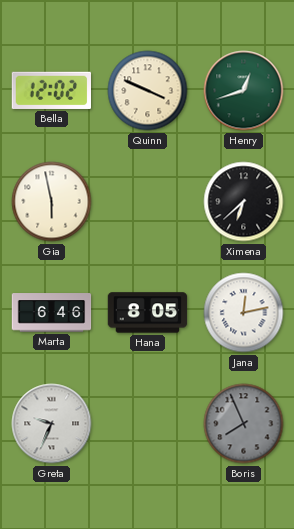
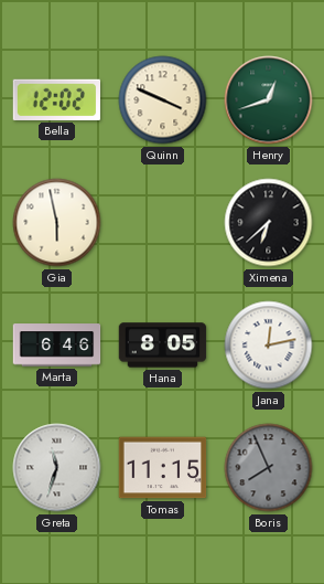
Greta: 9:34 -> 11:33
Tomas: none -> 11:15
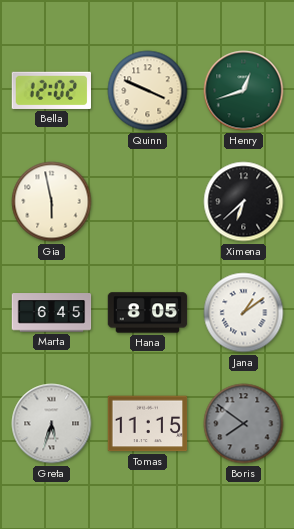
Marta: 6:46 -> 6:45
Jana: 12:13 -> 1:09
Greta: 11:33 -> 5:33
Boris: 7:56 -> 7:51
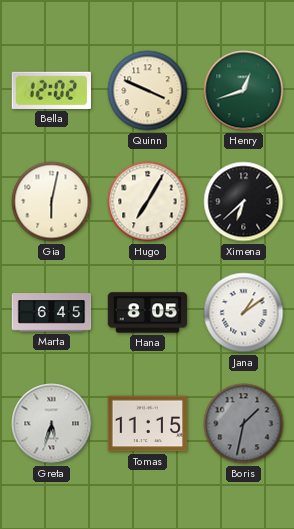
Gia: 5:58 -> 6:02
Hugo: none -> 7:05
Boris: 7:51 -> 1:32
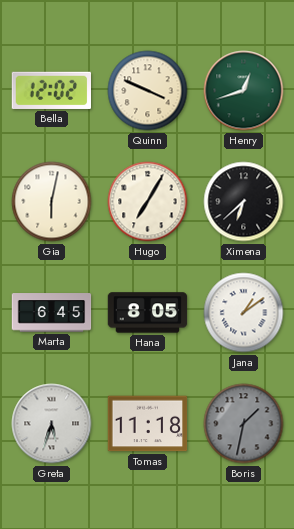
Tomas: 11:15 -> 11:18
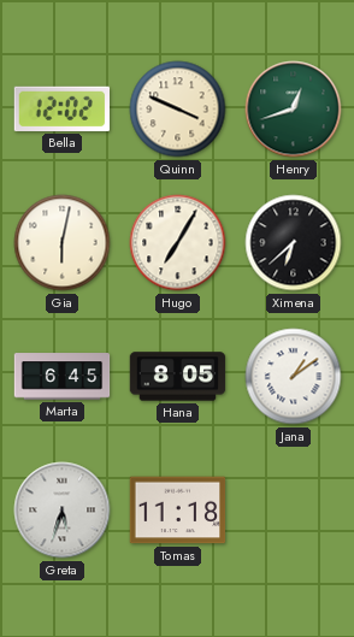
Boris: 1:32 -> none
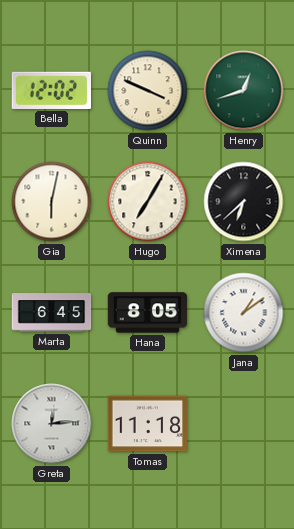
Greta: 5:33 -> 12:14
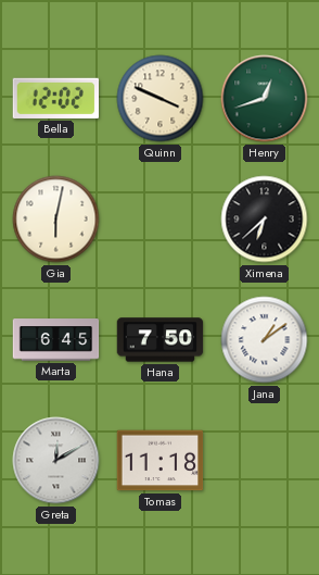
Hugo: 7:05 -> none
Hana: 8:05 -> 7:50
Greta: 12:14 -> 12:10
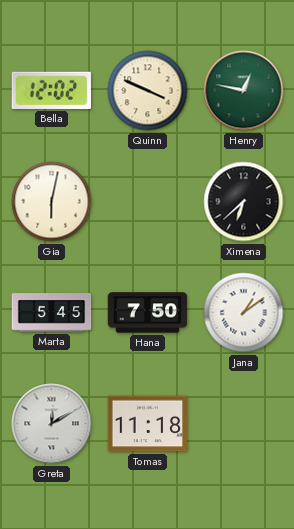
Henry: 12:42 -> 12:47
Marta: 6:45 -> 5:45
